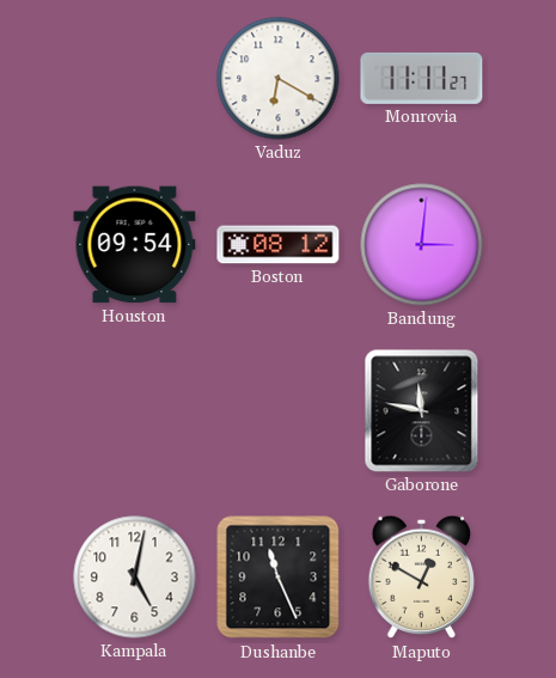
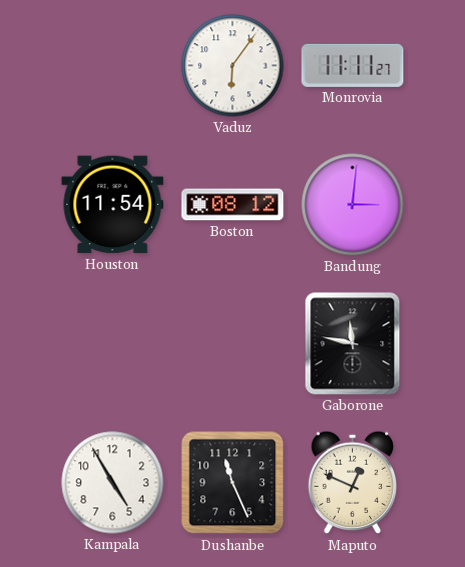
Vaduz: 6:20 -> 6:06
Houston: 09:54 -> 11:54
Kampala: 5:02 -> 4:55
Maputo: 12:50 -> 12:49
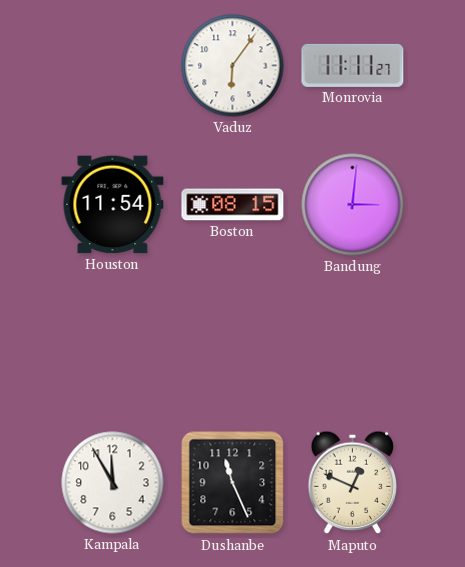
Boston: 08:12 -> 08:15
Gaborone: 11:47 -> none
Kampala: 4:55 -> 11:55
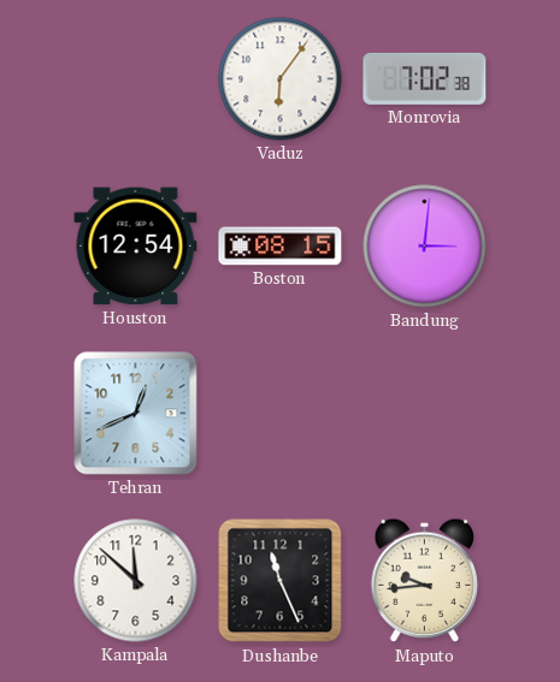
Monrovia: 11:11 -> 7:02
Houston: 11:54 -> 12:54
Tehran: none -> 12:41
Kampala: 11:55 -> 11:52
Maputo: 12:49 -> 9:44
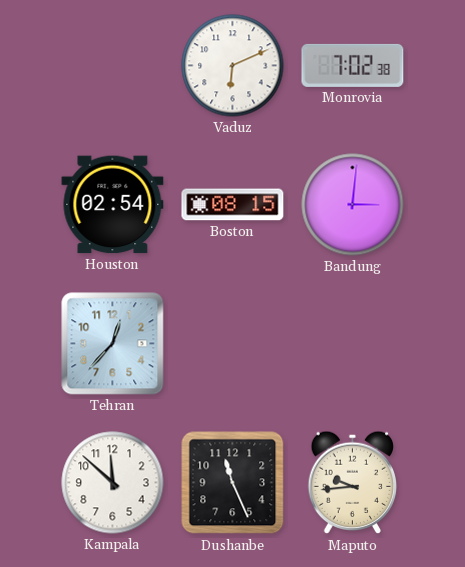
Vaduz: 6:06 -> 6:11
Houston: 12:54 -> 02:54
Tehran: 12:41 -> 12:37
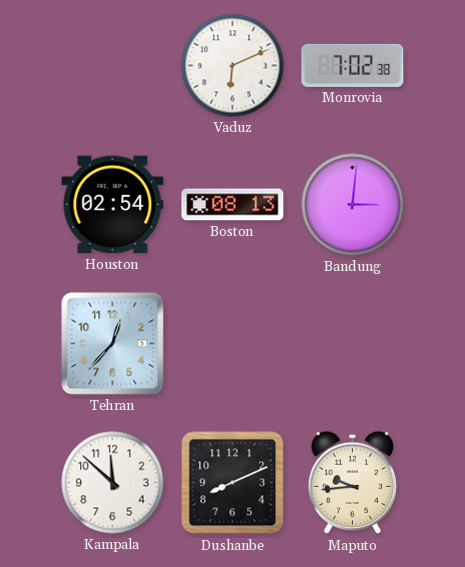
Boston: 08:15 -> 08:13
Dushanbe: 11:26 -> 8:11
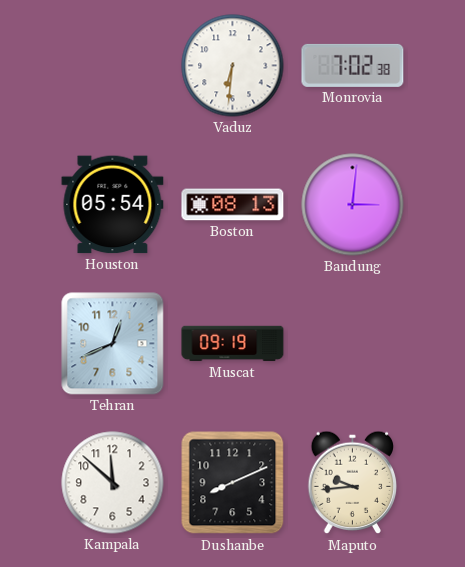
Vaduz: 6:11 -> 6:31
Houston: 02:54 -> 05:54
Tehran: 12:37 -> 12:41
Muscat: none -> 09:19
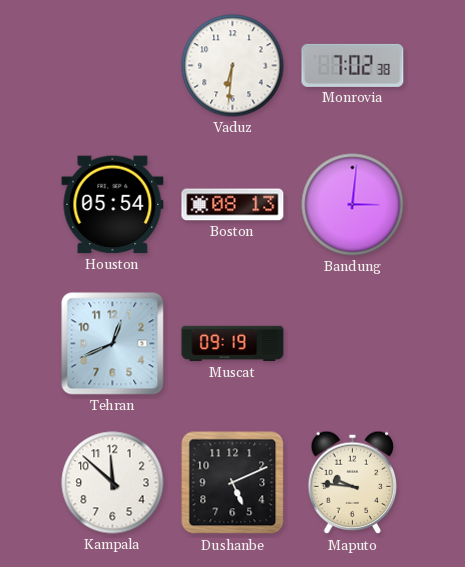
Dushanbe: 8:11 -> 5:11
Maputo: 9:44 -> 9:46
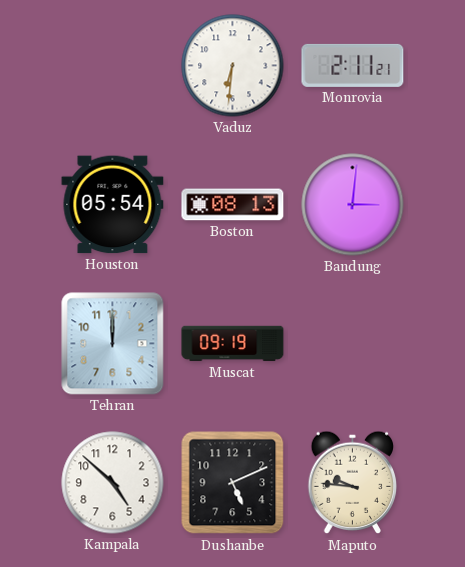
Monrovia: 7:02 -> 2:11
Tehran: 12:41 -> 12:00
Kampala: 11:52 -> 4:52
